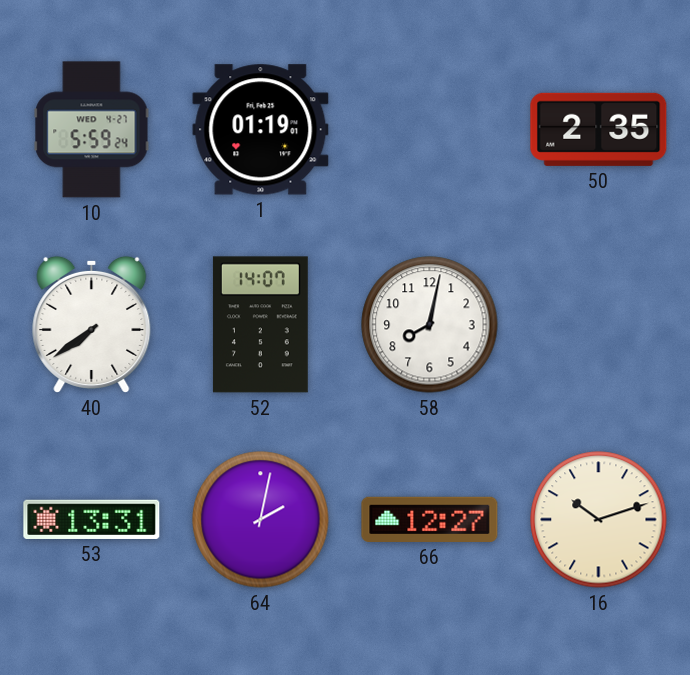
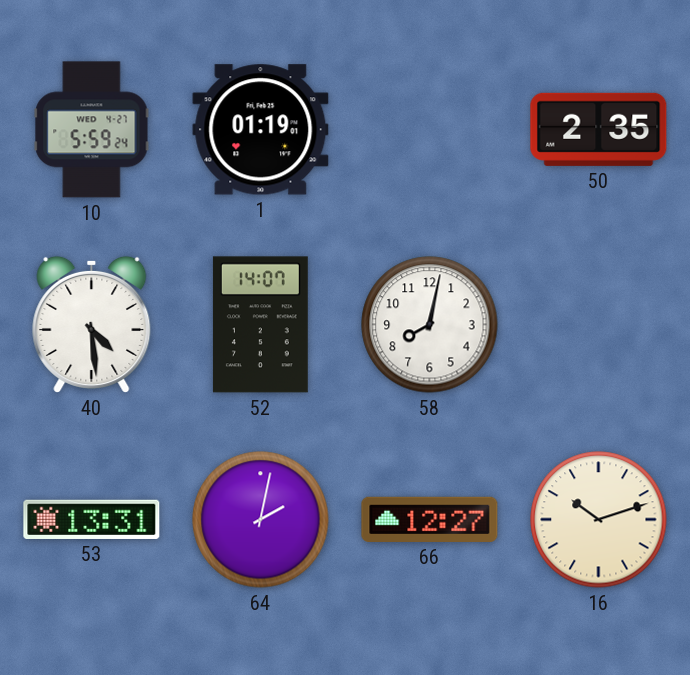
40: 7:39 -> 4:29
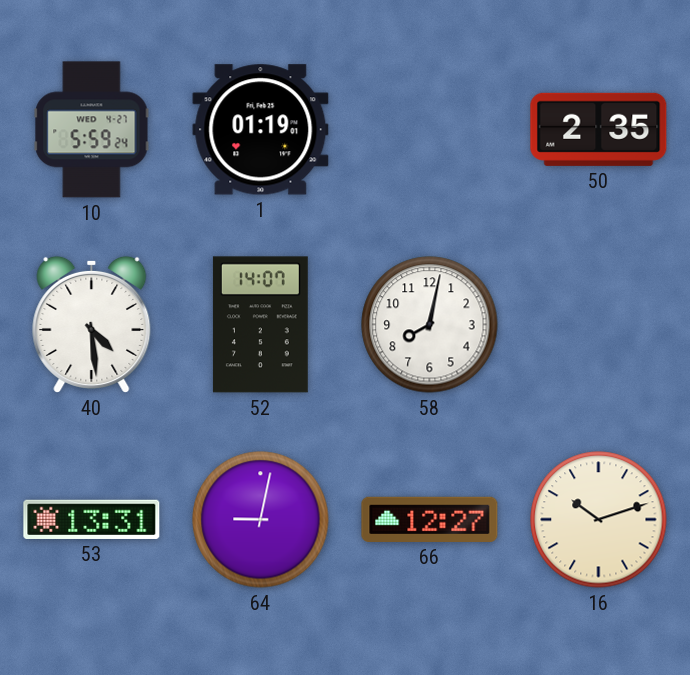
64: 2:02 -> 9:02
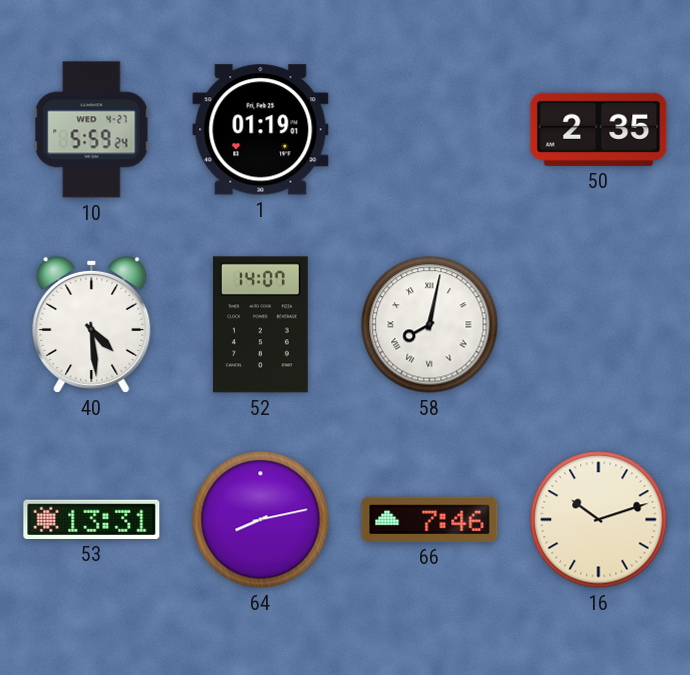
58 numerals: Arabic -> Roman
64: 9:02 -> 8:13
66: 12:27 -> 7:46
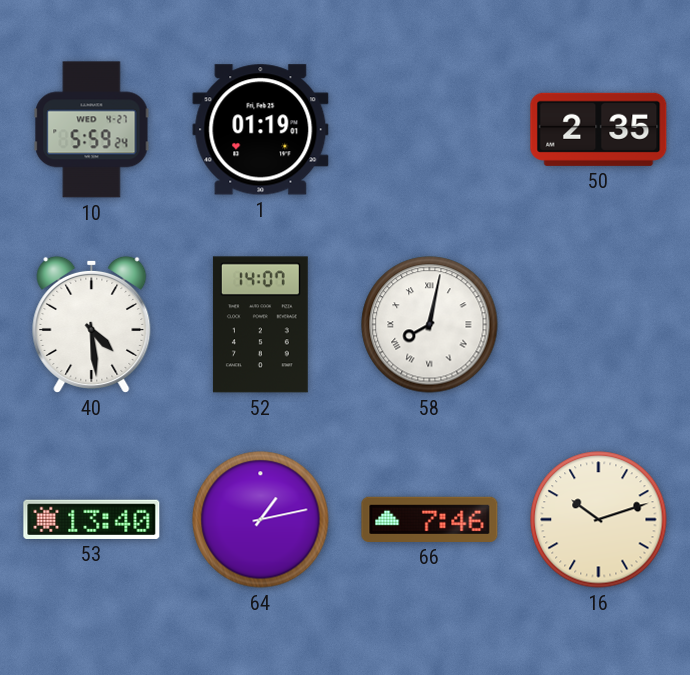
53: 13:31 -> 13:40
64: 8:13 -> 1:13
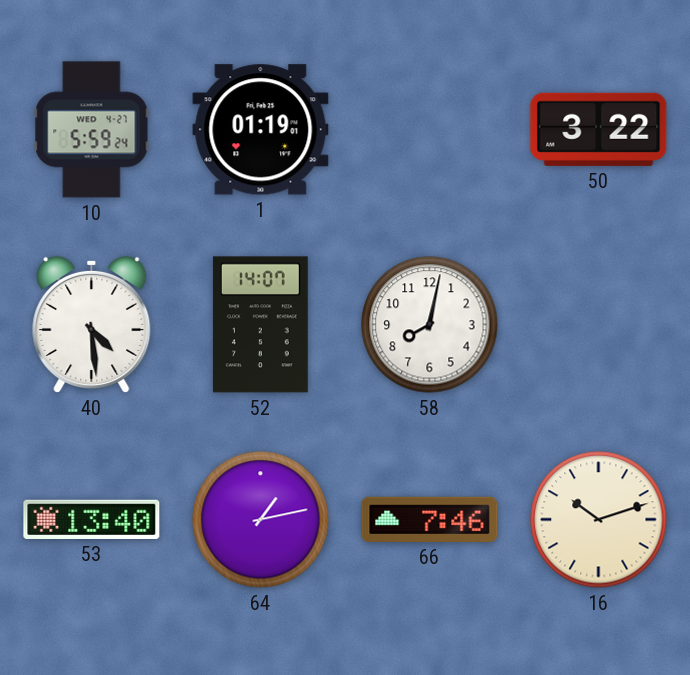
50: 2:35 -> 3:22
58 numerals: Roman -> Arabic
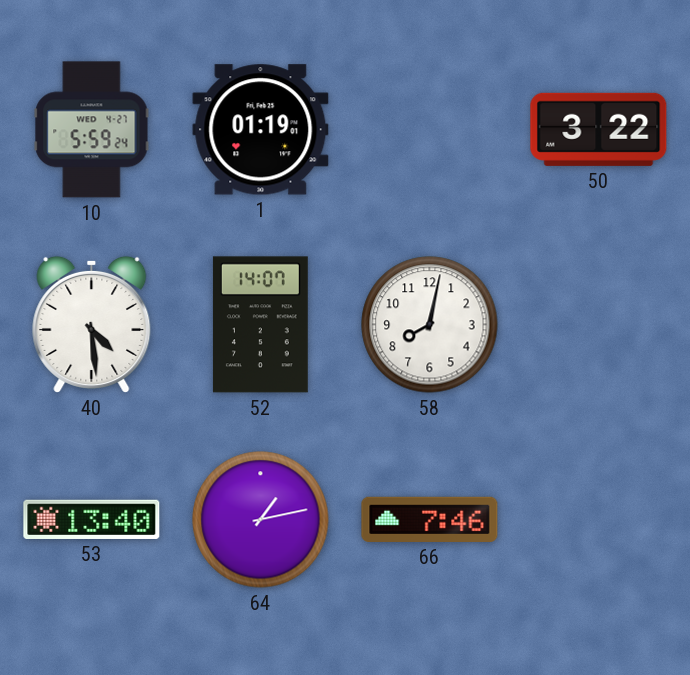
16: 10:12 -> none
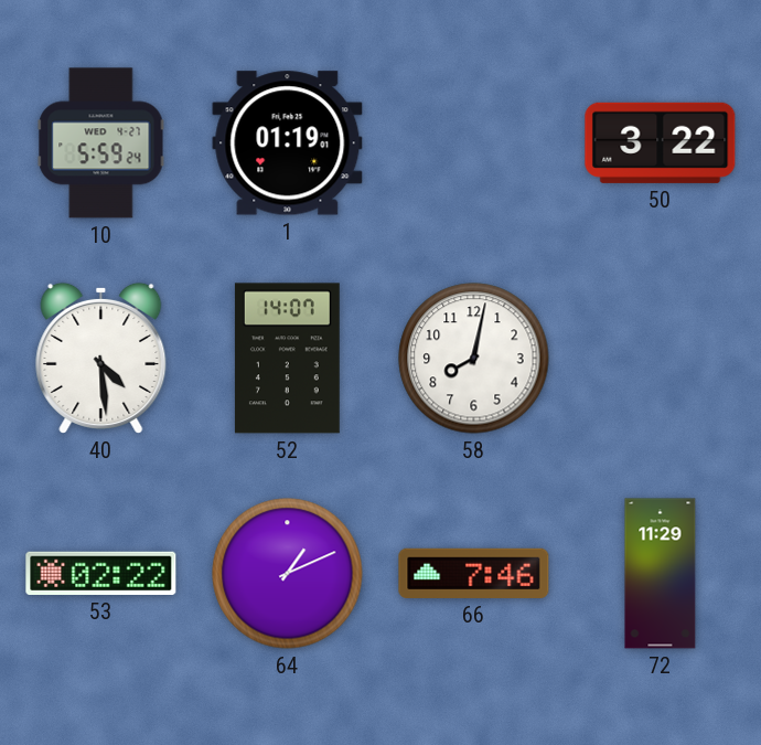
53: 13:40 -> 02:22
64: 1:13 -> 1:11
72: none -> 11:29
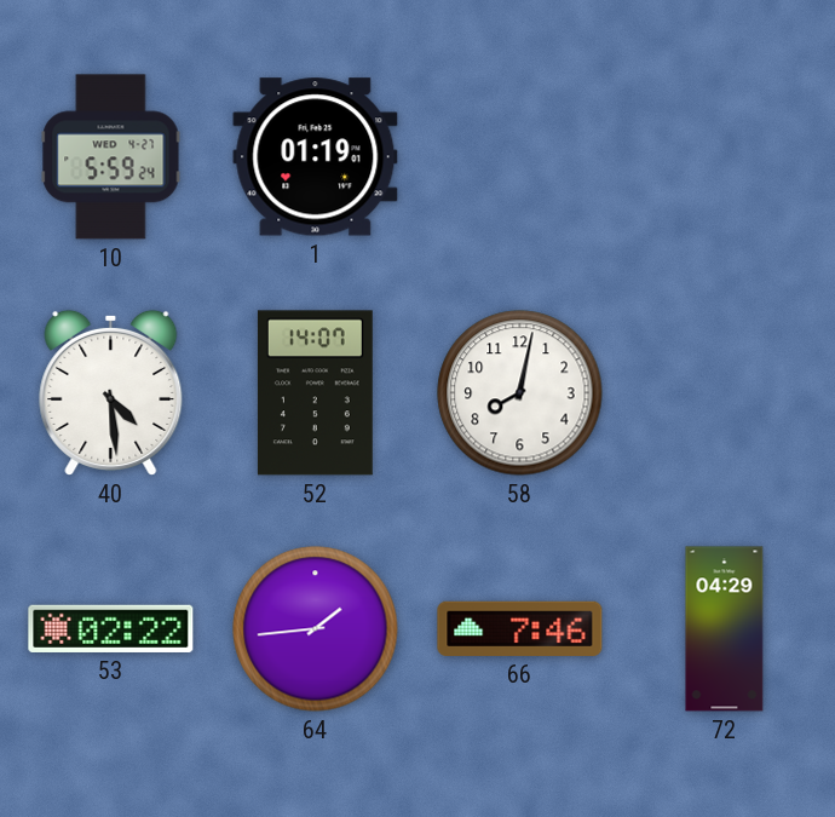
50: 3:22 -> none
64: 1:11 -> 1:44
72: 11:29 -> 04:29
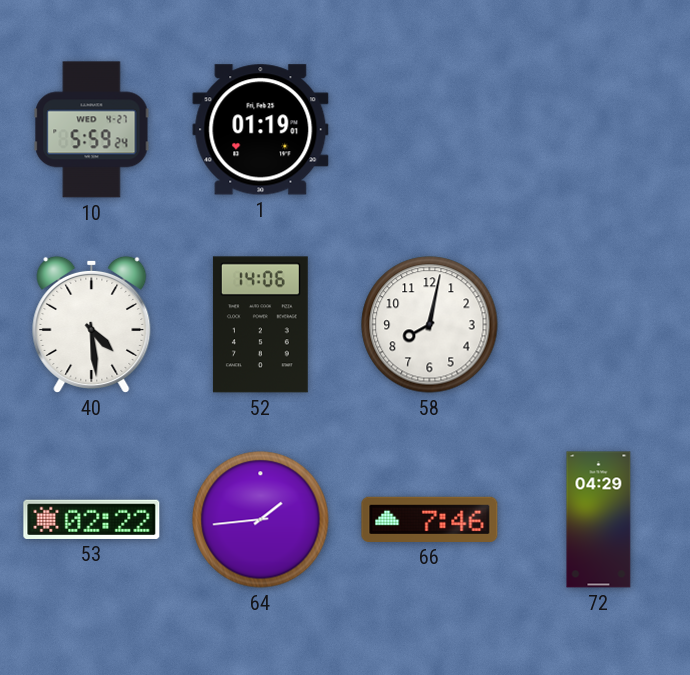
52: 14:07 -> 14:06
